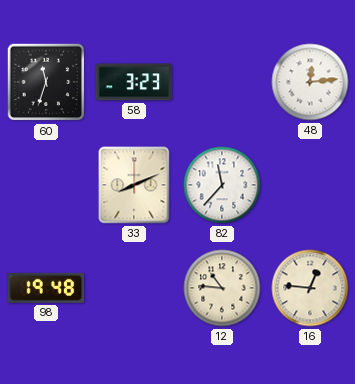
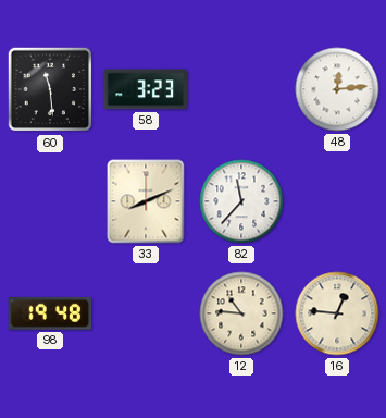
60: 11:33 -> 11:29
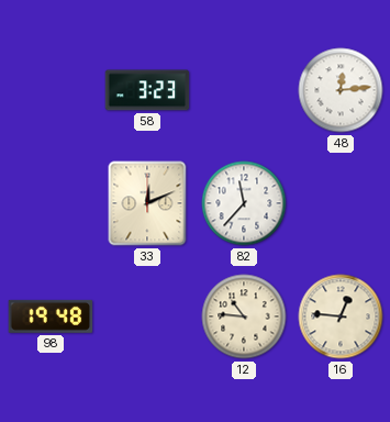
60: 11:29 -> none
33: 8:11 -> 12:11
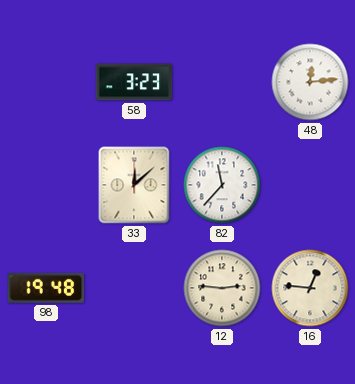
33: 12:11 -> 12:08
12: 10:46 -> 2:46
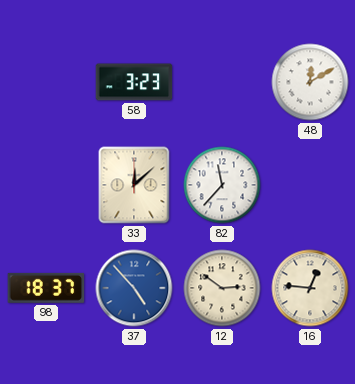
48: 12:14 -> 12:10
98: 19:48 -> 18:37
37: none -> 4:53
12: 2:46 -> 2:51
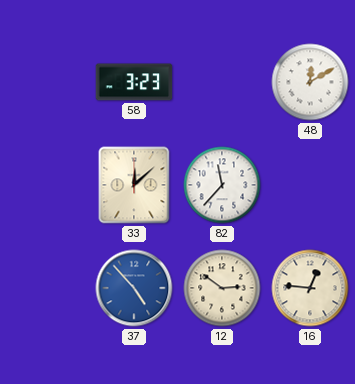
98: 18:37 -> none
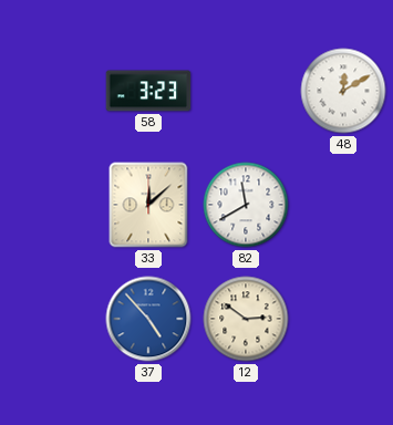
82: 11:37 -> 11:40
16: 12:46 -> none
